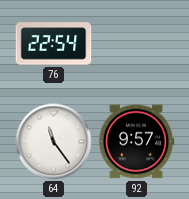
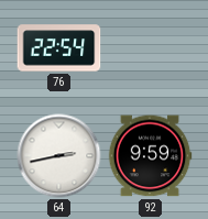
64: 11:24 -> 2:43
92: 9:57 -> 9:59
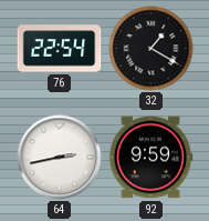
32: none -> 1:20
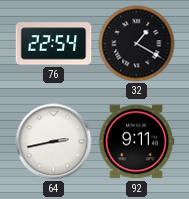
92: 9:59 -> 9:11
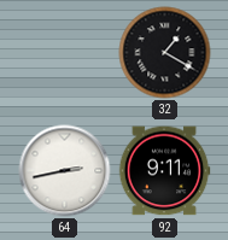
76: 22:54 -> none
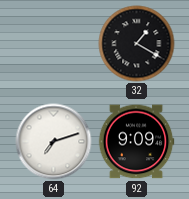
64: 2:43 -> 7:12
92: 9:11 -> 9:09
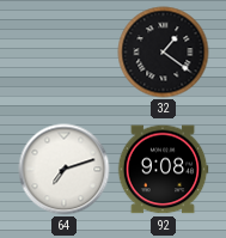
32: 1:20 -> 1:21
92: 9:09 -> 9:08
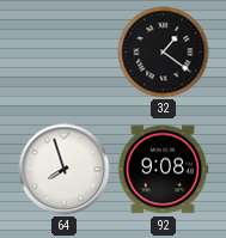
64: 7:12 -> 7:57
